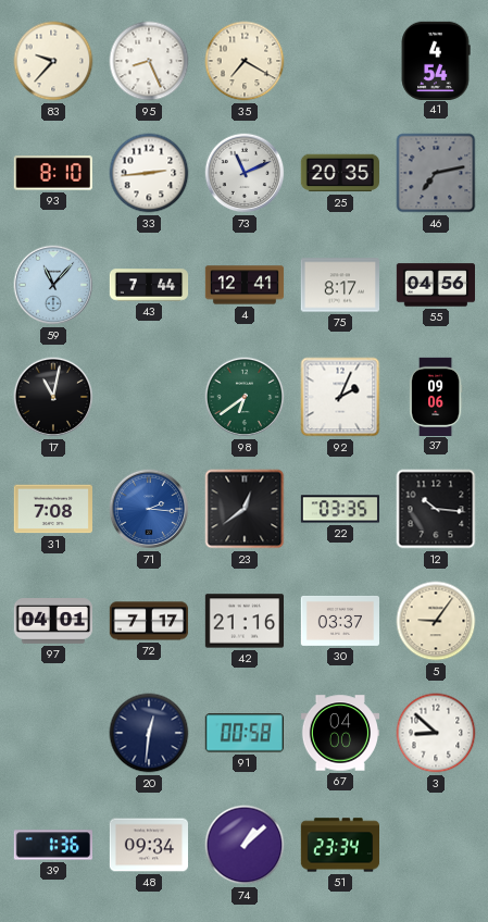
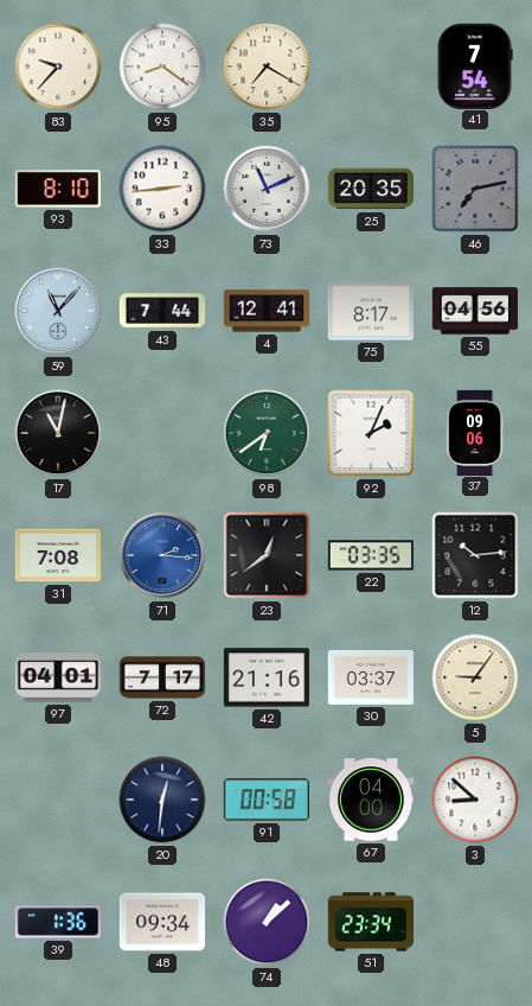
95: 8:26 -> 8:21
41: 4:54 -> 7:54
12: 10:16 -> 10:14
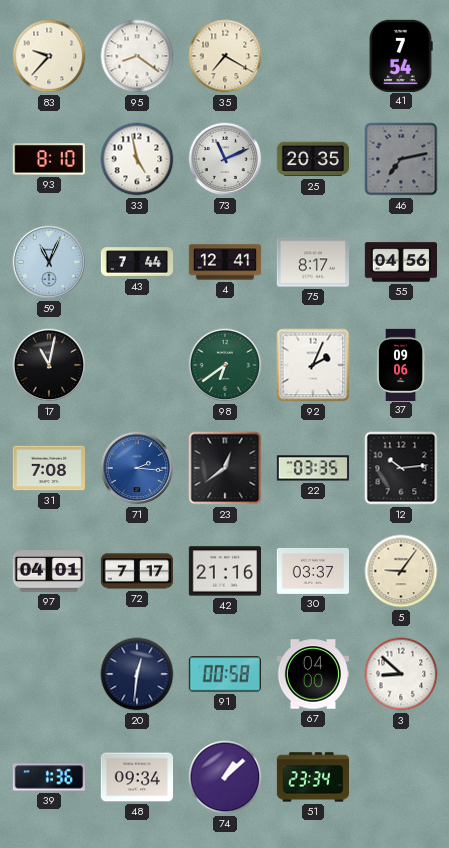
33: 2:44 -> 4:58
59: 11:07 -> 11:04
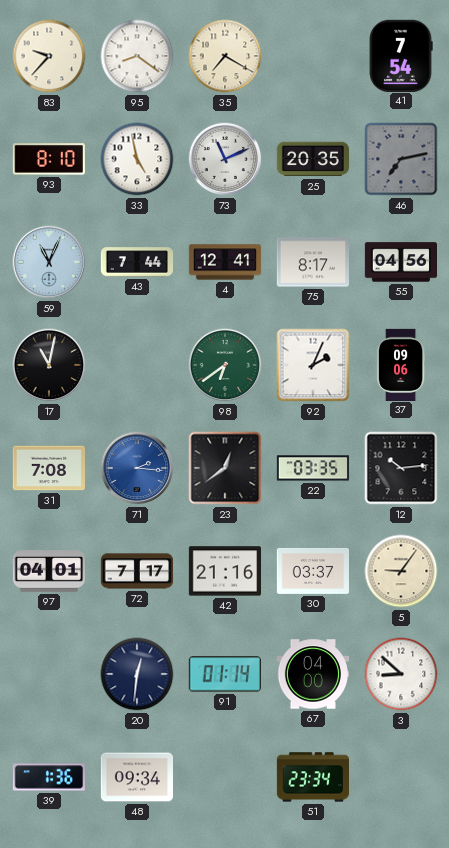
91: 00:58 -> 01:14
74: 1:08 -> none
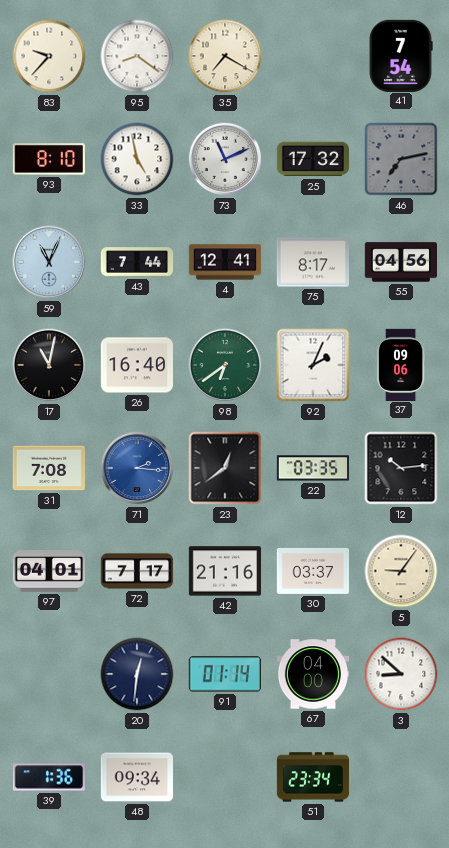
25: 20:35 -> 17:32
26: none -> 16:40
